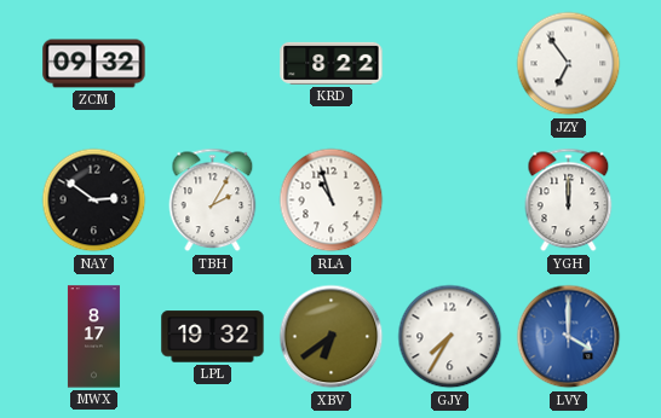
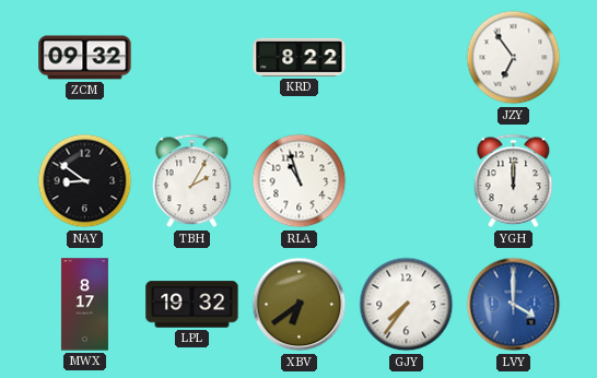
NAY: 2:51 -> 8:51
GJY: 7:35 -> 7:36
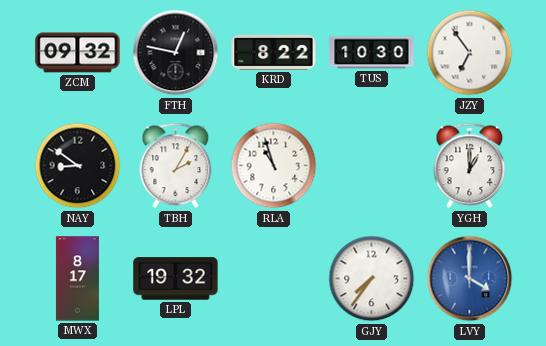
FTH: none -> 12:47
TUS: none -> 10:30
YGH: 12:00 -> 1:00
XBV: 6:39 -> none
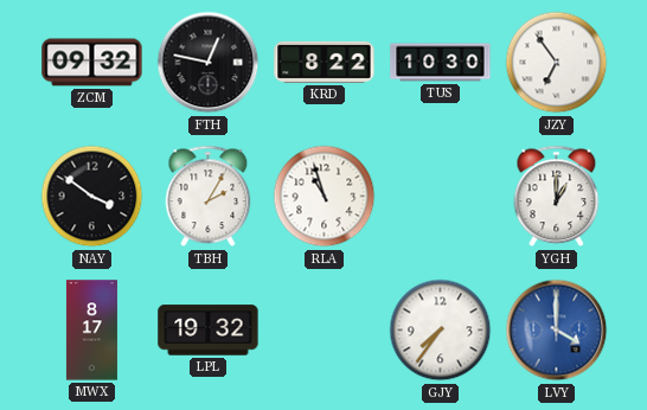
NAY: 8:51 -> 3:51
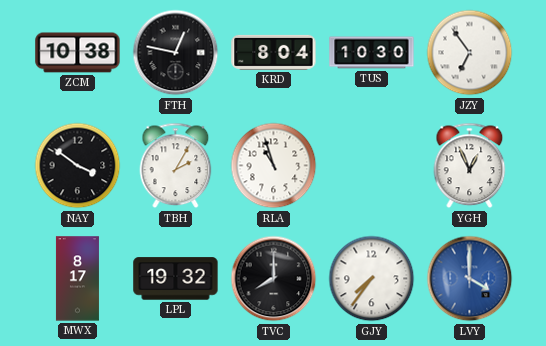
ZCM: 09:32 -> 10:38
KRD: 8:22 -> 8:04
YGH: 1:00 -> 12:56
TVC: none -> 8:00
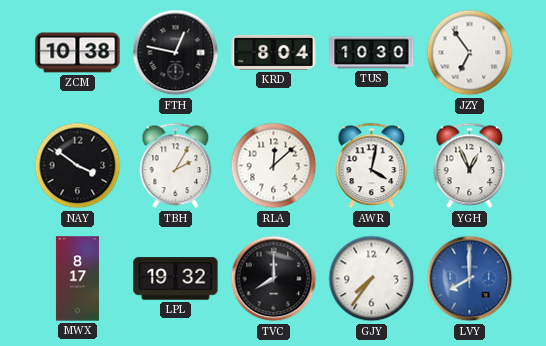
RLA: 10:57 -> 12:08
AWR: none -> 4:02
LVY: 4:00 -> 8:00
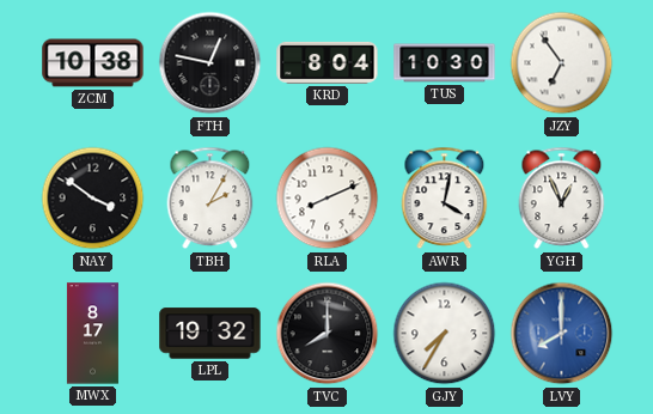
RLA: 12:08 -> 8:11
GJY: 7:36 -> 7:35
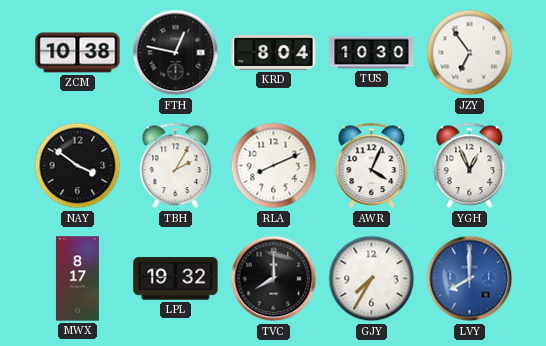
AWR: 4:02 -> 4:04
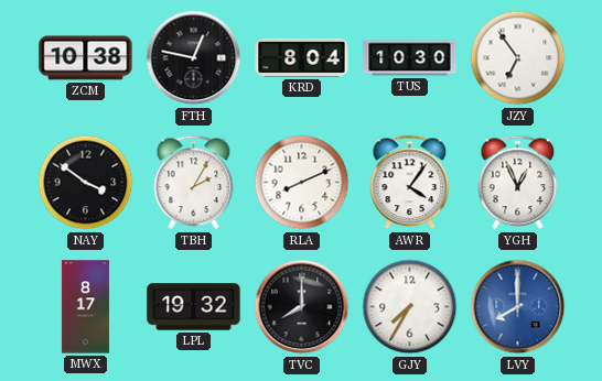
AWR: 4:04 -> 4:06
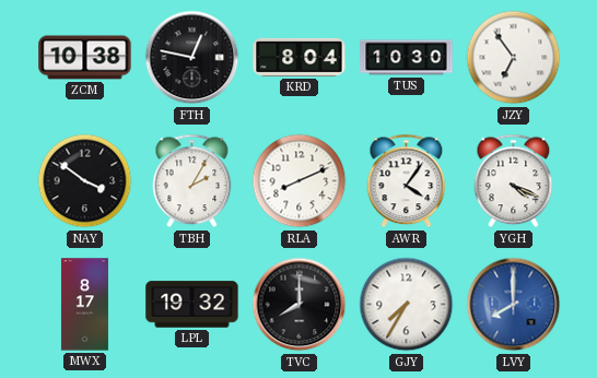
YGH: 12:56 -> 4:19
